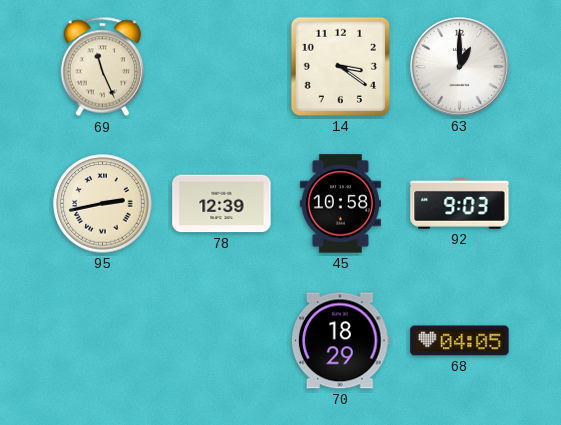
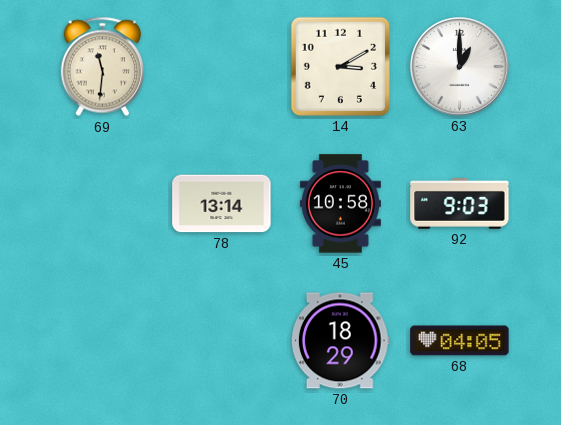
69: 11:26 -> 11:31
14: 3:21 -> 3:10
95: 2:43 -> none
78: 12:39 -> 13:14
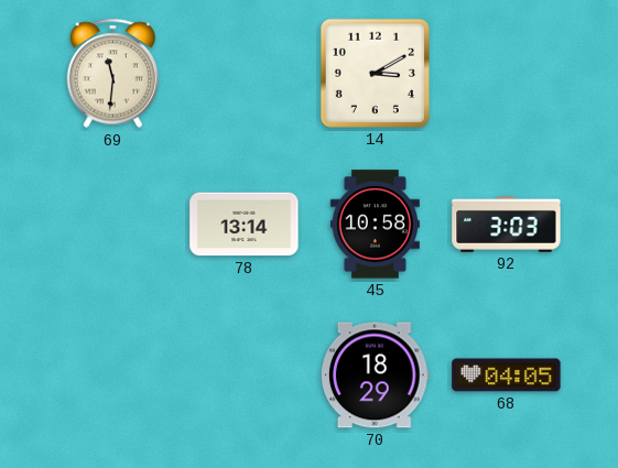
63: 1:00 -> none
92: 9:03 -> 3:03
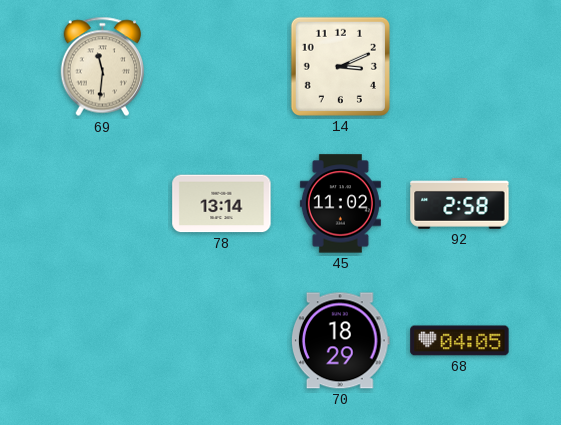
14: 3:10 -> 3:11
45: 10:58 -> 11:02
92: 3:03 -> 2:58
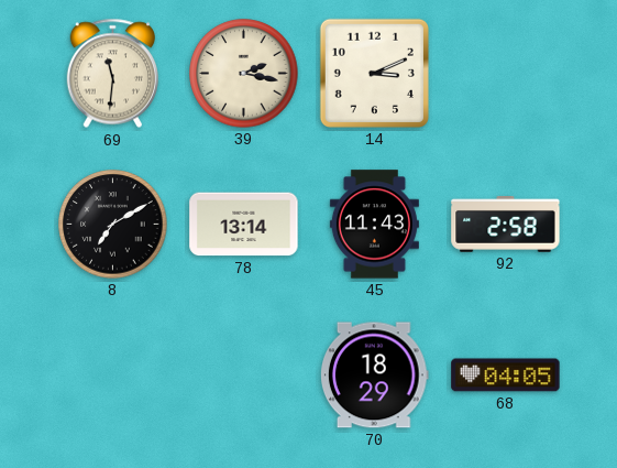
39: none -> 2:17
8: none -> 7:10
45: 11:02 -> 11:43
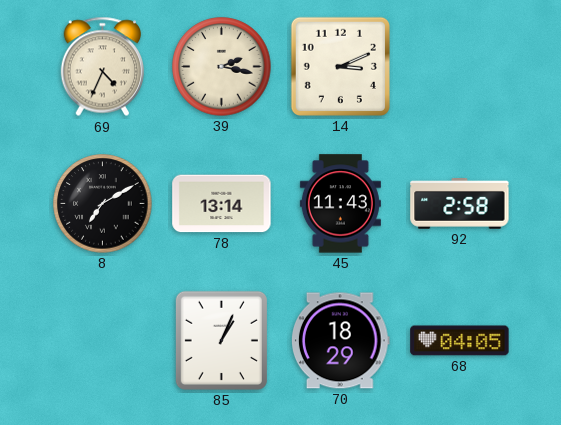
69: 11:31 -> 4:34
85: none -> 1:04
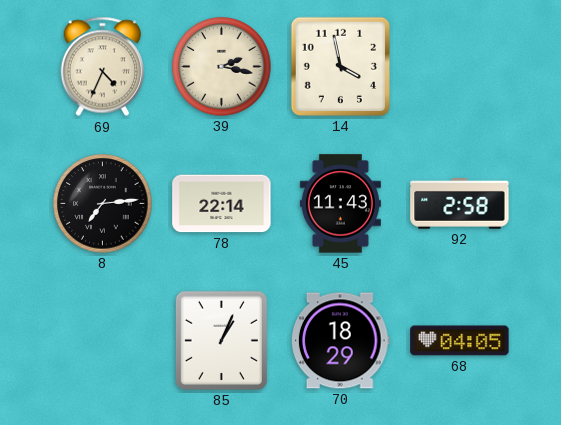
14: 3:11 -> 3:58
8: 7:10 -> 7:14
78: 13:14 -> 22:14
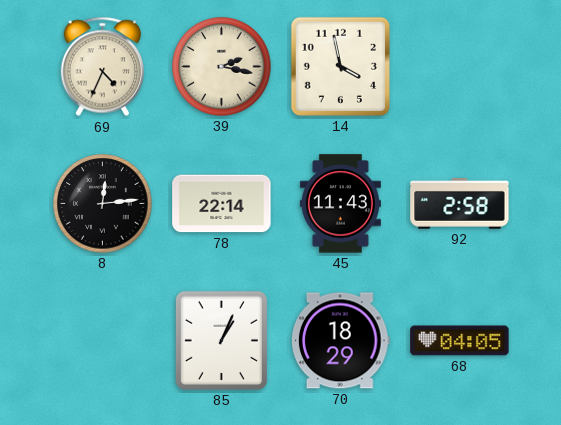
8: 7:14 -> 12:14
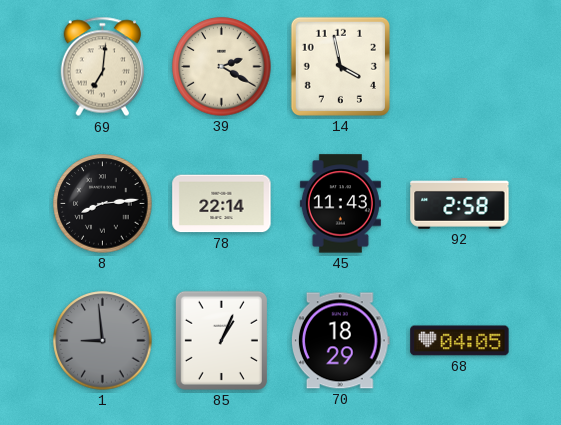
69: 4:34 -> 7:01
39: 2:17 -> 2:20
8: 12:14 -> 8:14
1: none -> 8:59
